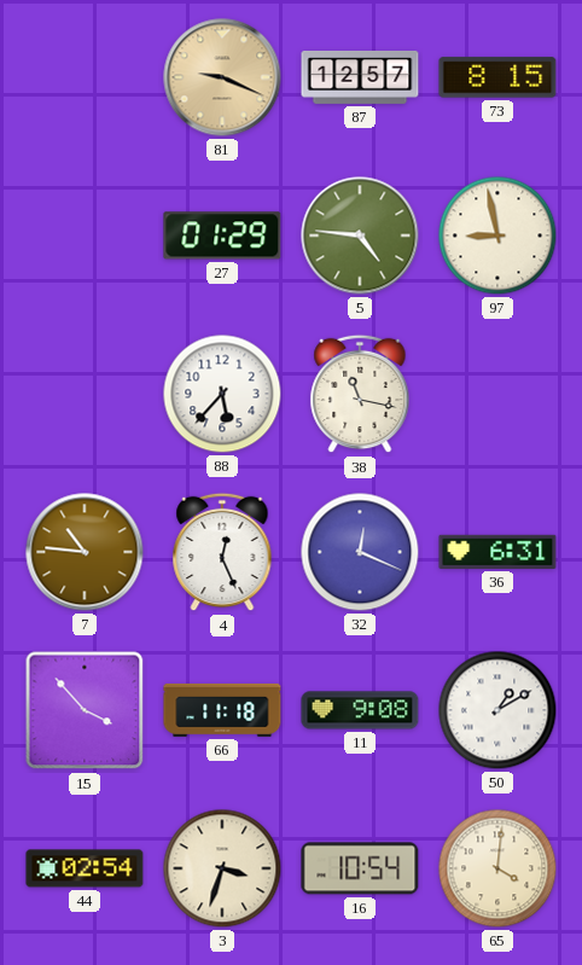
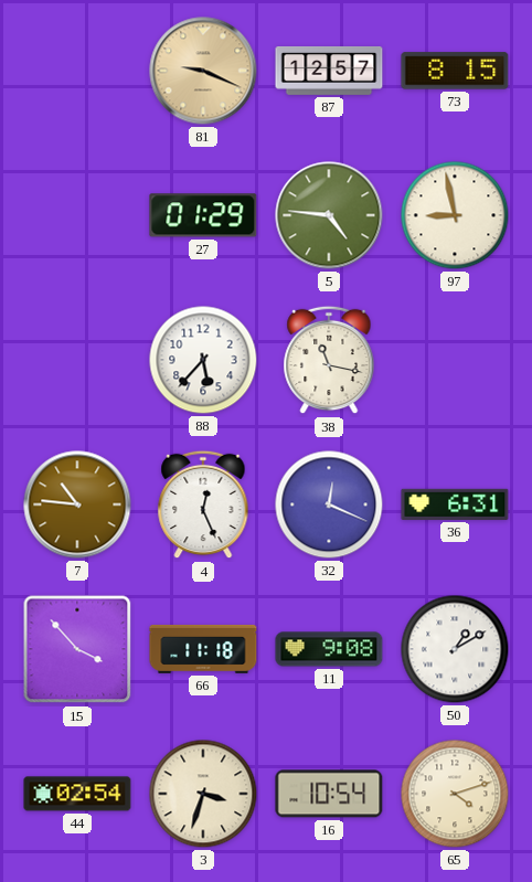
65: 4:01 -> 4:12
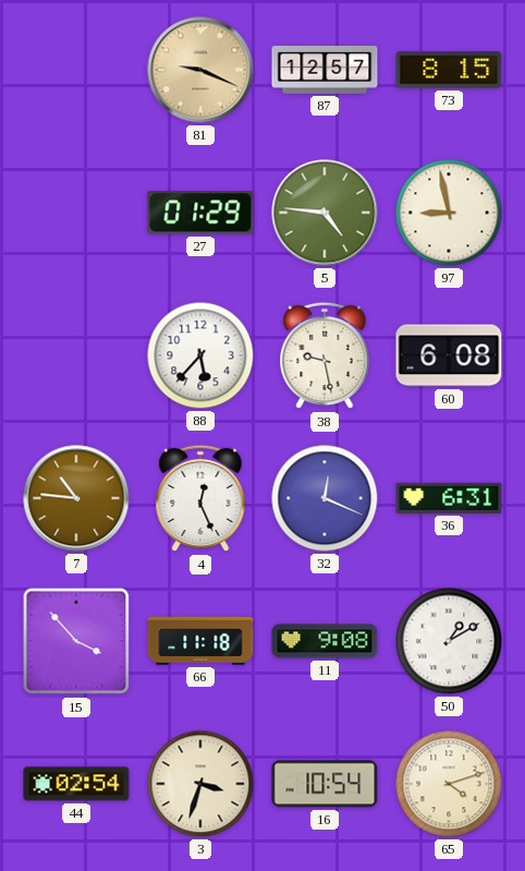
38: 11:17 -> 9:28
60: none -> 6:08
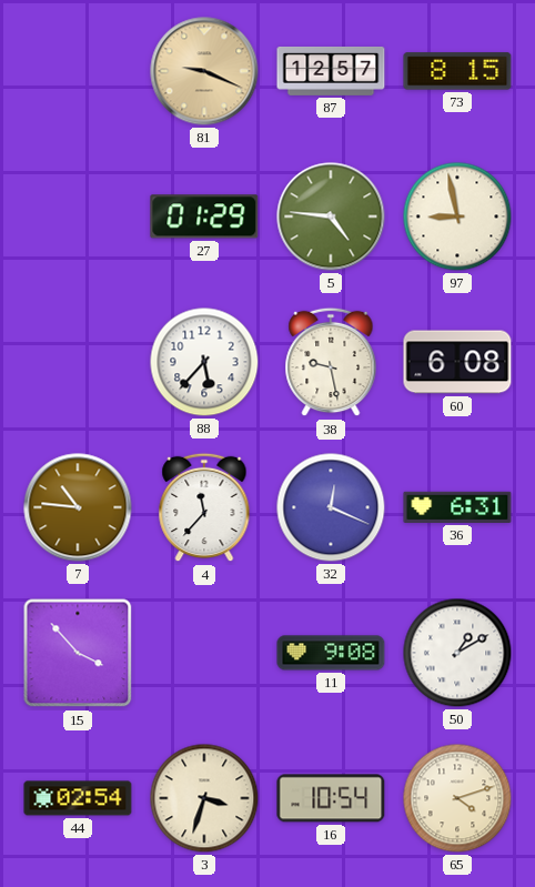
4: 12:26 -> 11:37
66: 11:18 -> none
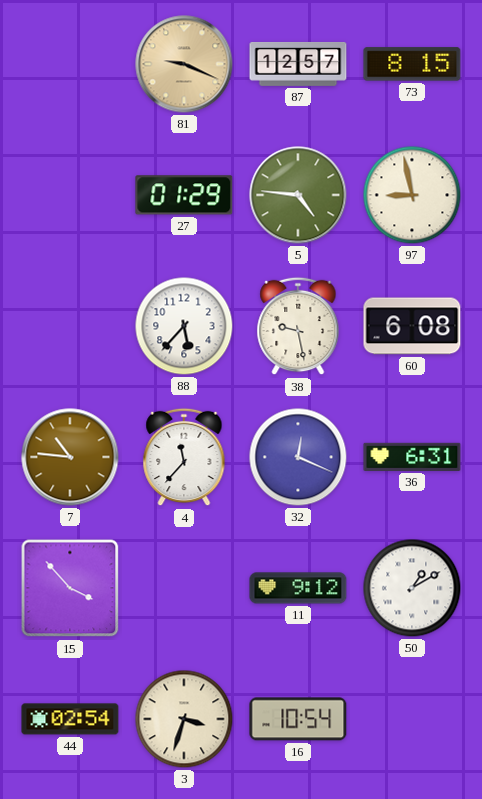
11: 9:08 -> 9:12
65: 4:12 -> none
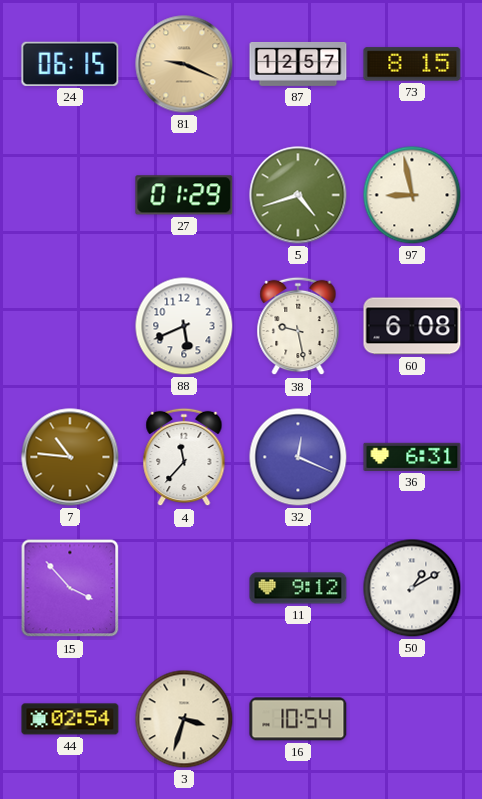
24: none -> 06:15
5: 4:46 -> 4:42
88: 5:37 -> 5:41
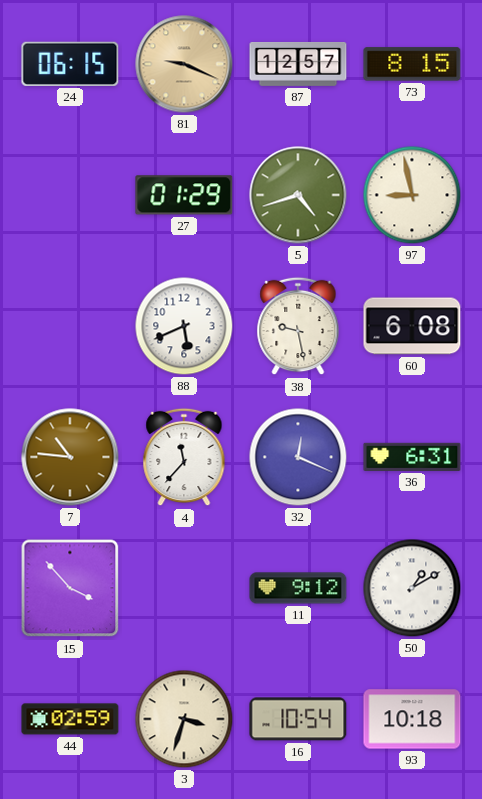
44: 02:54 -> 02:59
93: none -> 10:18
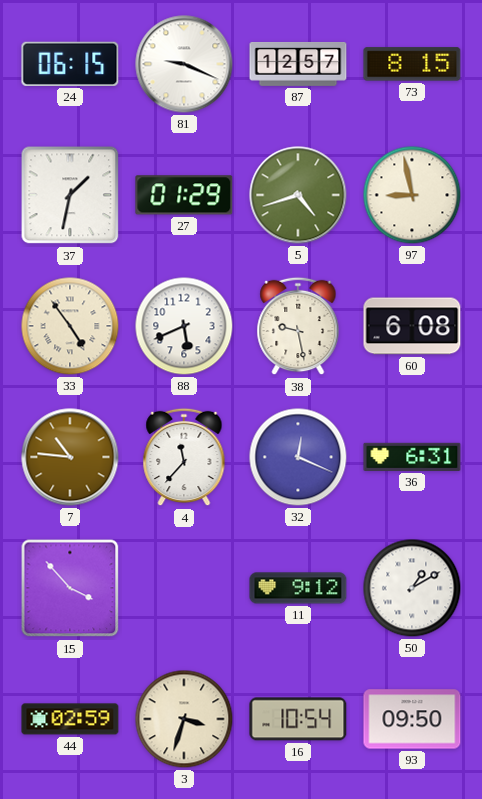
81 dial: champagne -> white
37: none -> 1:32
33: none -> 4:54
93: 10:18 -> 09:50
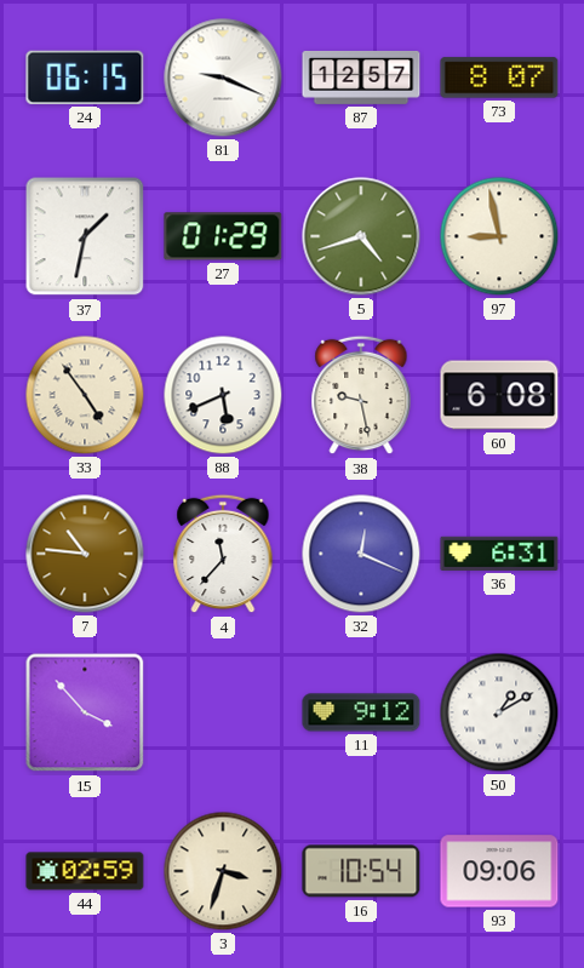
73: 8:15 -> 8:07
93: 09:50 -> 09:06
